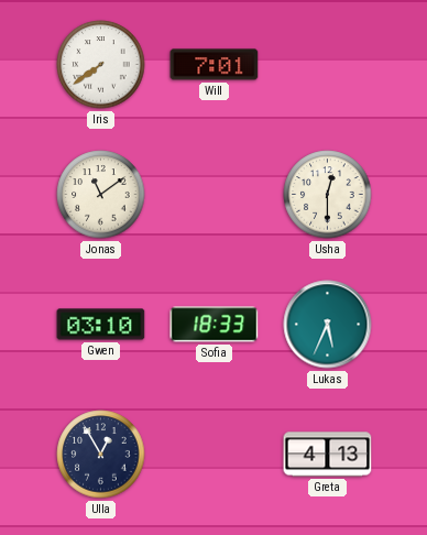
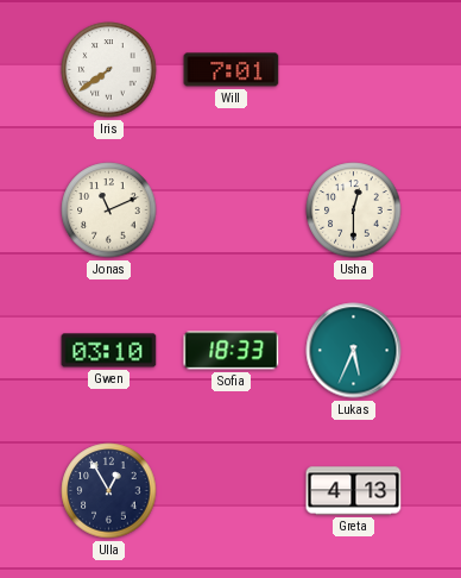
Jonas: 11:09 -> 11:11
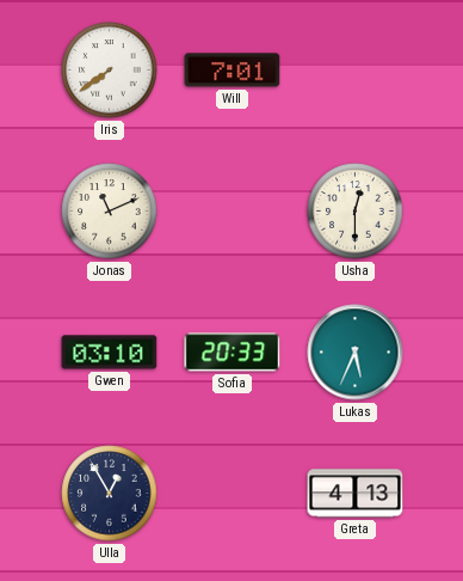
Sofia: 18:33 -> 20:33
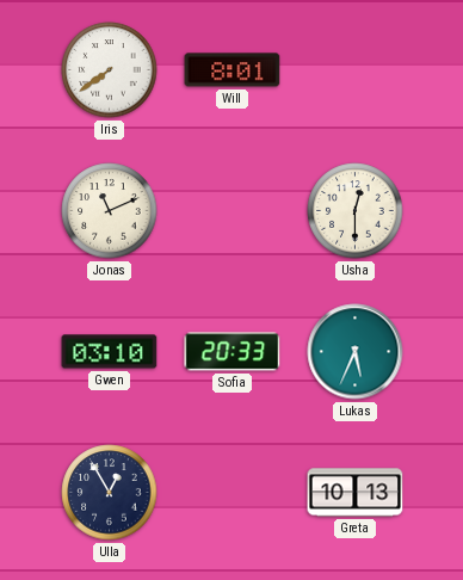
Will: 7:01 -> 8:01
Greta: 4:13 -> 10:13
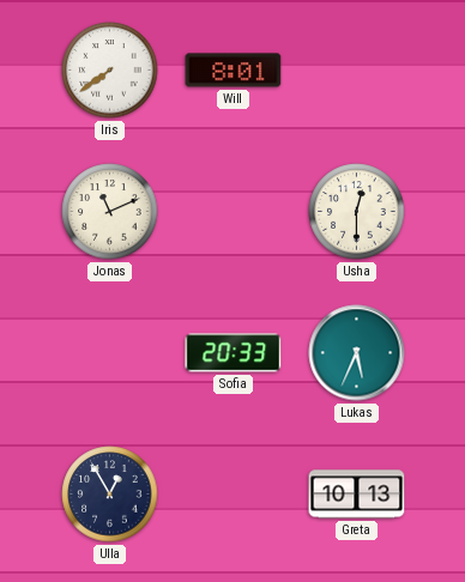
Gwen: 03:10 -> none
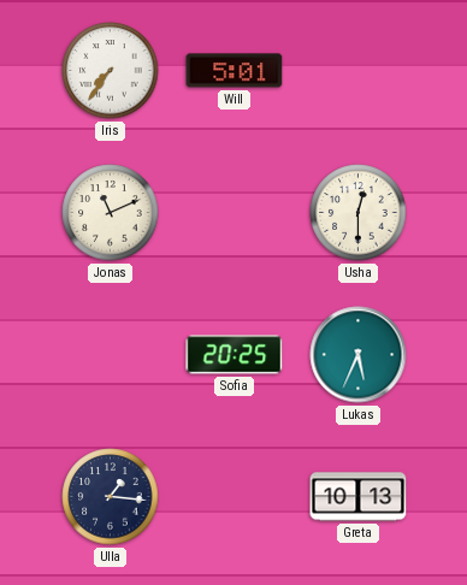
Iris: 7:39 -> 7:36
Will: 8:01 -> 5:01
Sofia: 20:33 -> 20:25
Ulla: 12:55 -> 1:16
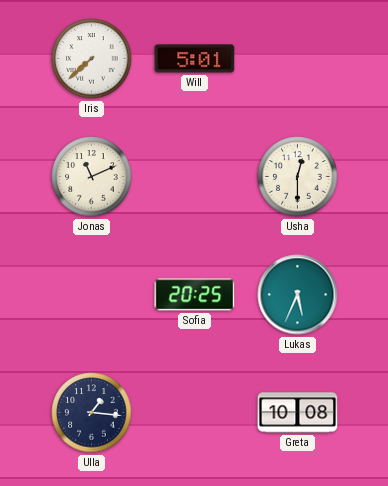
Iris: 7:36 -> 7:38
Greta: 10:13 -> 10:08
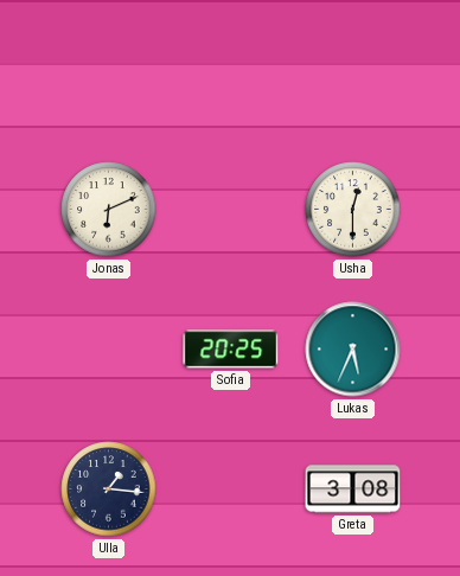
Iris: 7:38 -> none
Will: 5:01 -> none
Jonas: 11:11 -> 6:11
Greta: 10:08 -> 3:08
